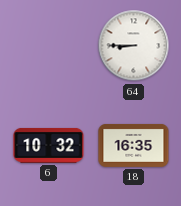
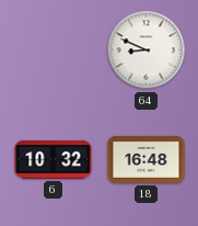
64: 8:45 -> 8:49
18: 16:35 -> 16:48
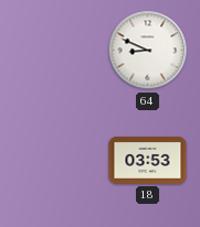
6: 10:32 -> none
18: 16:48 -> 03:53
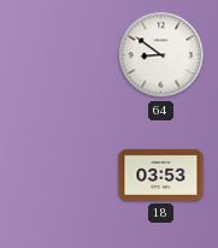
64: 8:49 -> 8:51
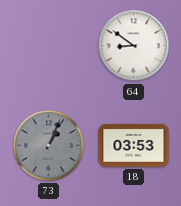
73: none -> 1:04
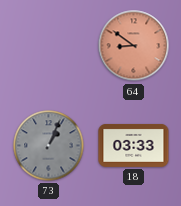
64 dial: white -> salmon
18: 03:53 -> 03:33
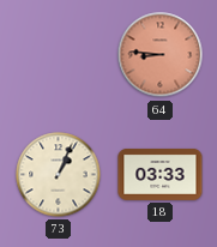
64: 8:51 -> 8:46
73 dial: grey -> cream
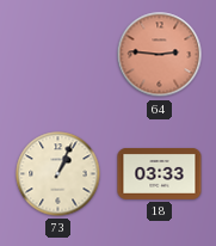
64: 8:46 -> 2:46
